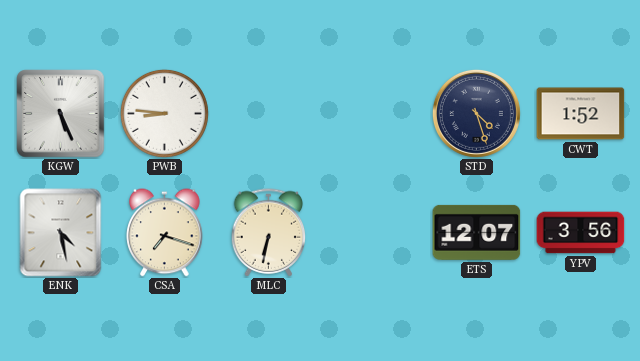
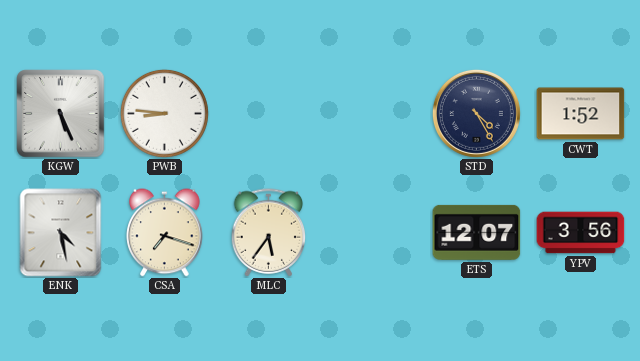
STD: 4:27 -> 4:25
MLC: 6:32 -> 5:36
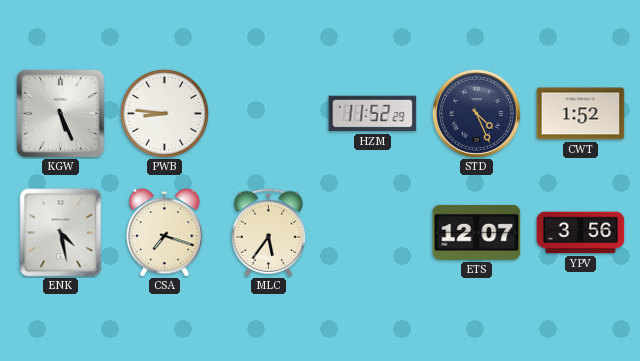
HZM: none -> 11:52
STD: 4:25 -> 4:26
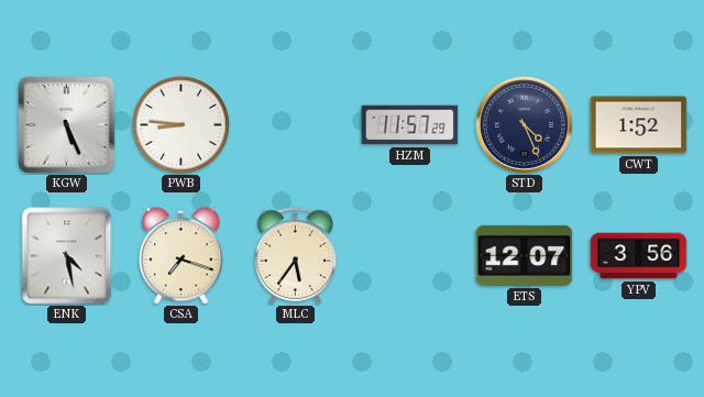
HZM: 11:52 -> 11:57
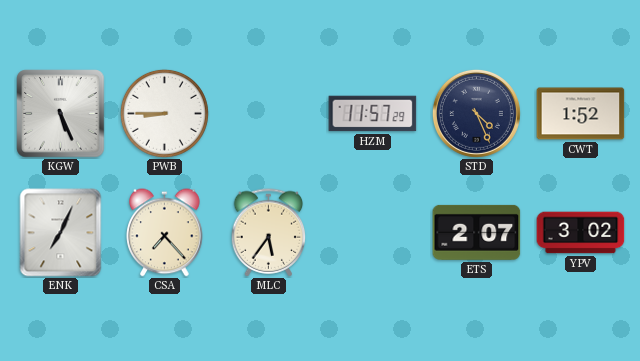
PWB: 8:46 -> 8:45
ENK: 4:28 -> 7:04
CSA: 7:18 -> 7:23
ETS: 12:07 -> 2:07
YPV: 3:56 -> 3:02
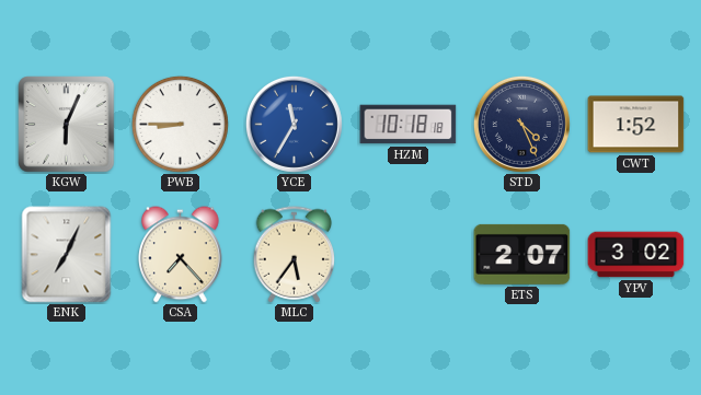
KGW: 5:26 -> 6:04
YCE: none -> 11:35
HZM: 11:57 -> 10:18
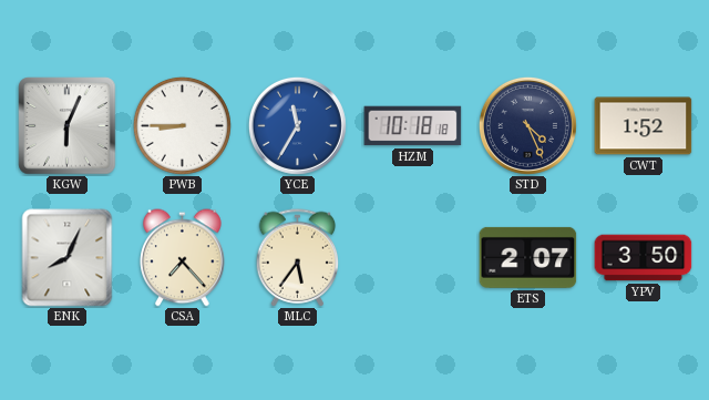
ENK: 7:04 -> 8:04
YPV: 3:02 -> 3:50
